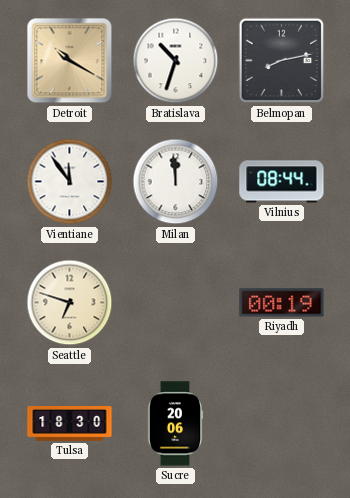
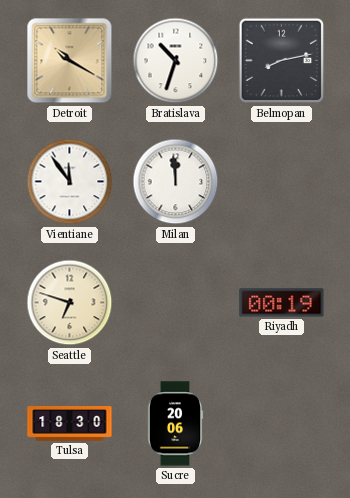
Vilnius: 08:44 -> none
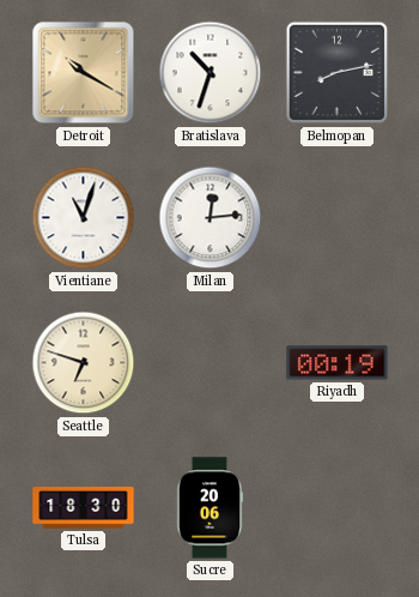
Vientiane: 11:54 -> 11:03
Milan: 11:59 -> 12:14
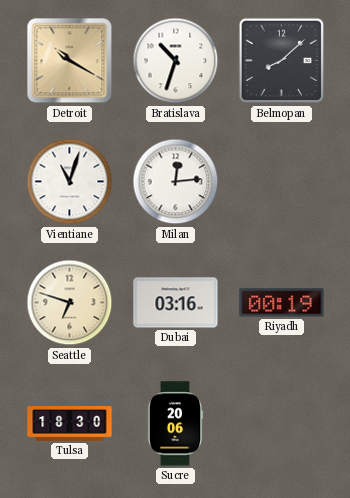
Belmopan: 8:13 -> 8:08
Dubai: none -> 03:16
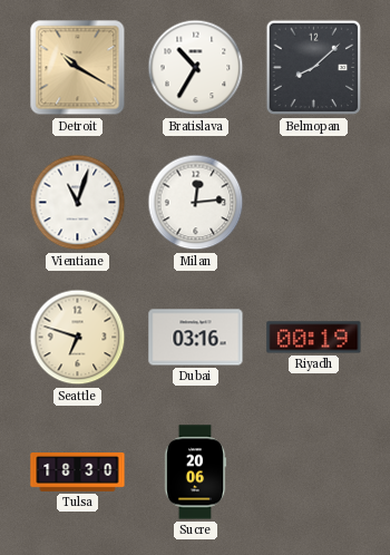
Bratislava: 10:33 -> 10:35
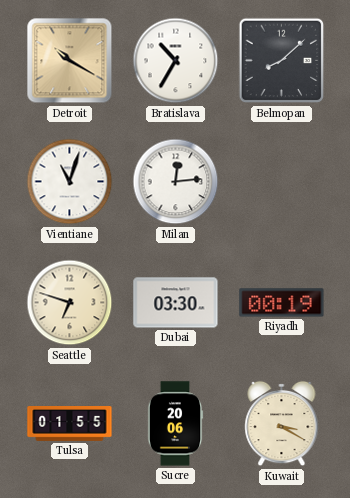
Dubai: 03:16 -> 03:30
Tulsa: 18:30 -> 01:55
Kuwait: none -> 3:20
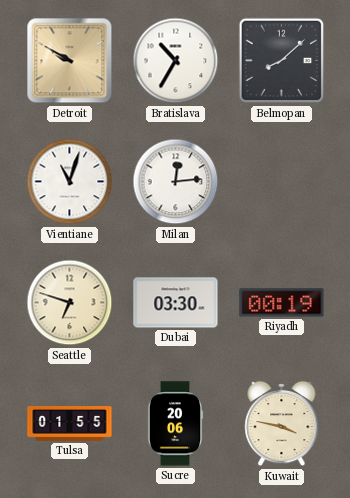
Detroit: 10:20 -> 9:50
Kuwait: 3:20 -> 3:47
